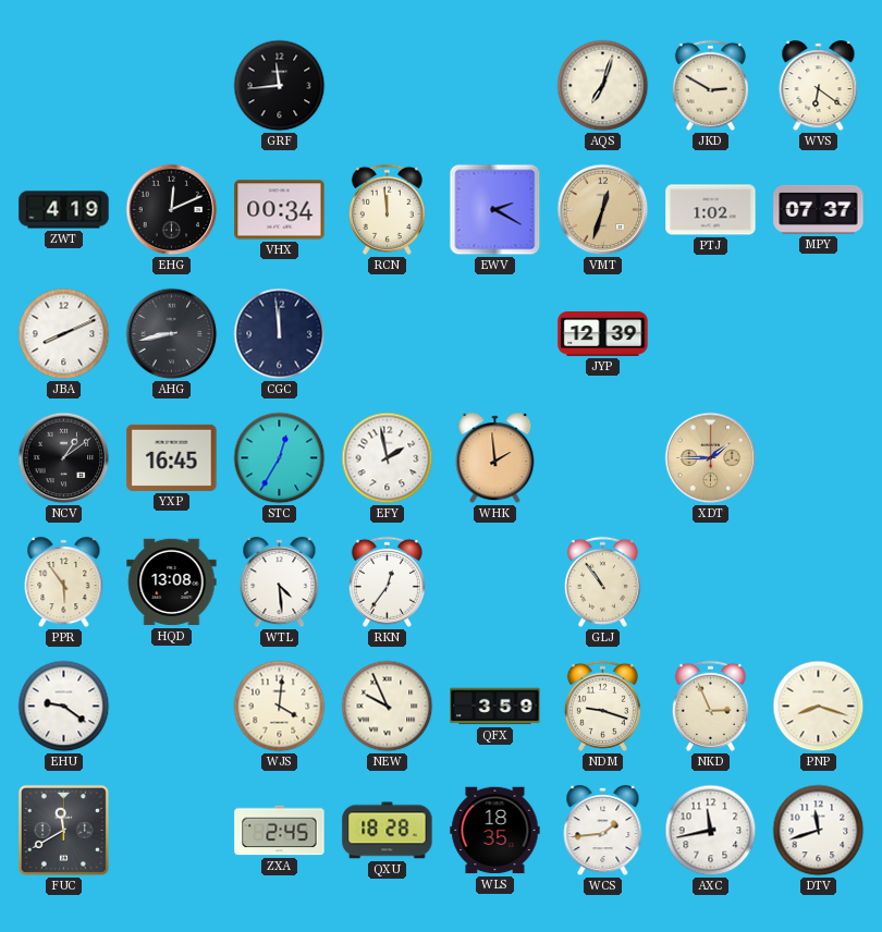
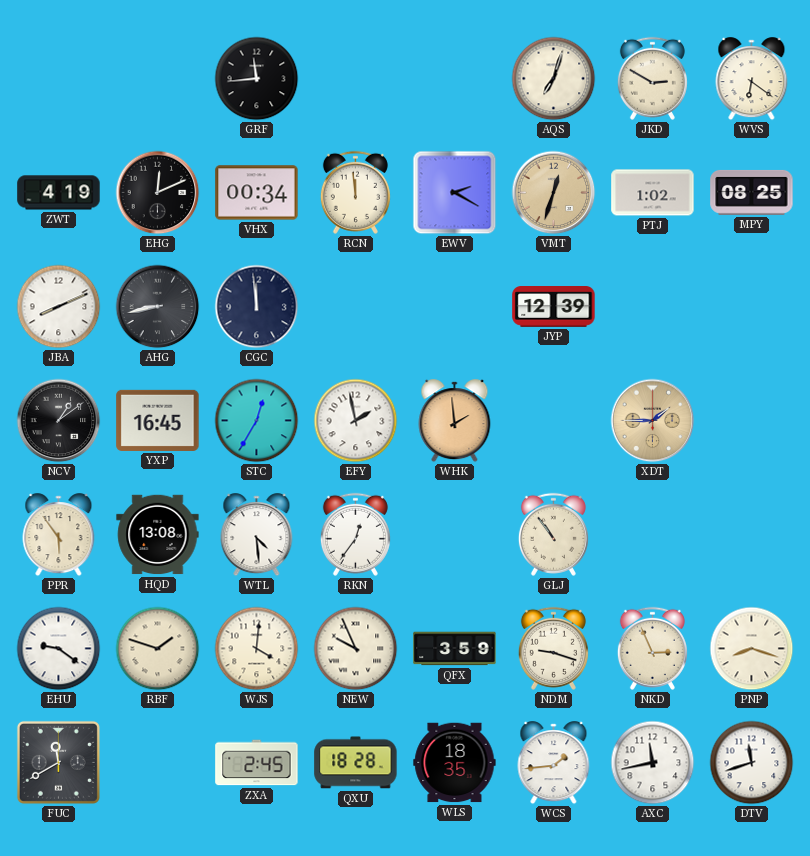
MPY: 07:37 -> 08:25
RBF: none -> 1:48
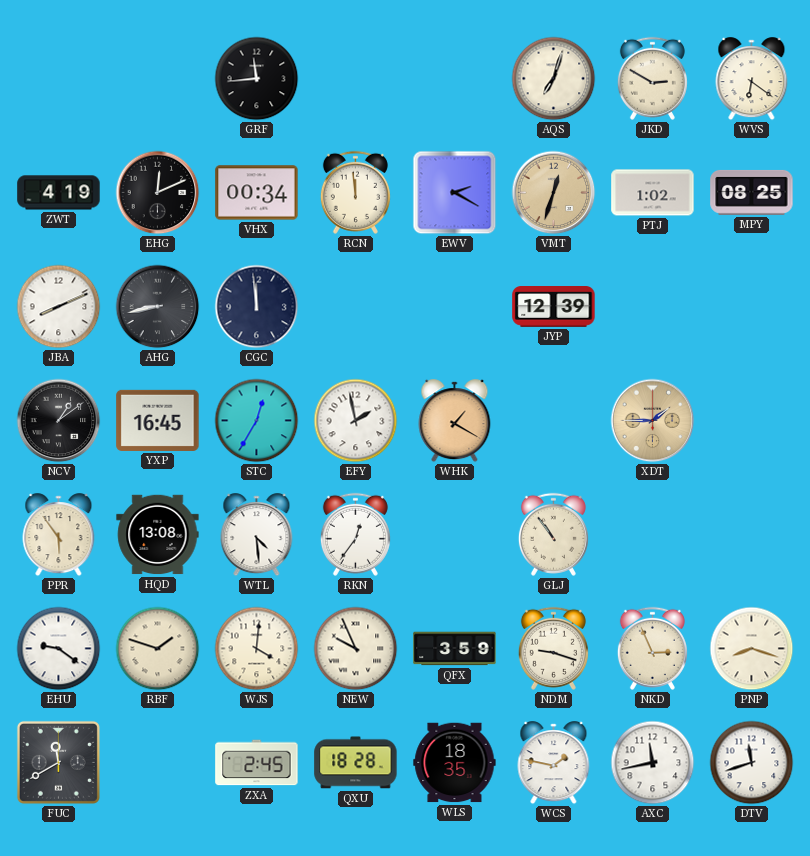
WHK: 1:59 -> 1:20
WCS: 1:44 -> 1:47
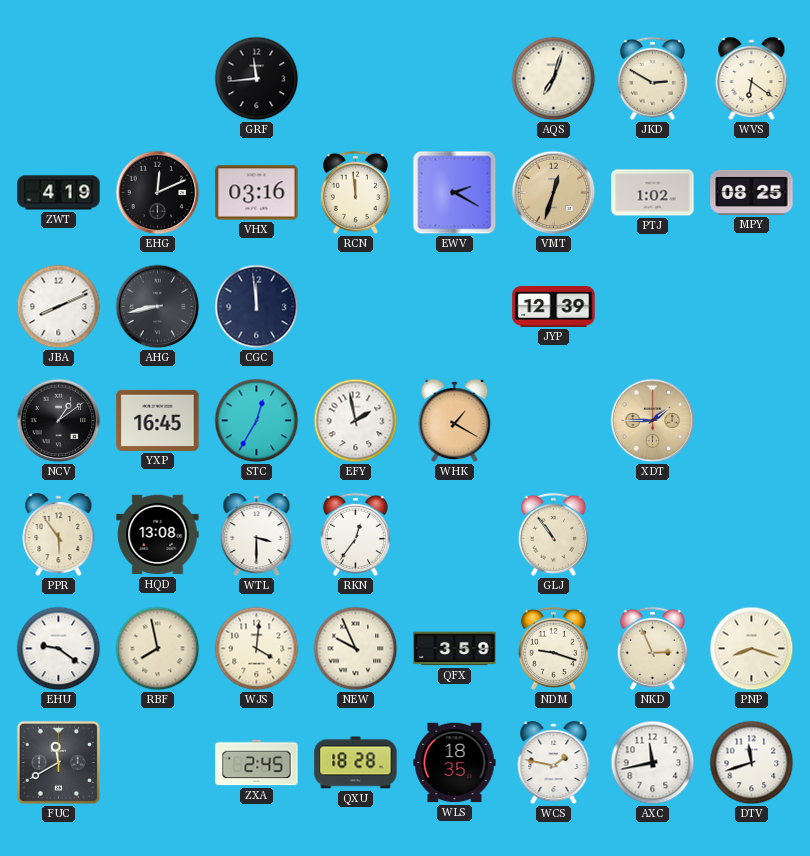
VHX: 00:34 -> 03:16
WTL: 4:29 -> 3:30
RBF: 1:48 -> 7:58
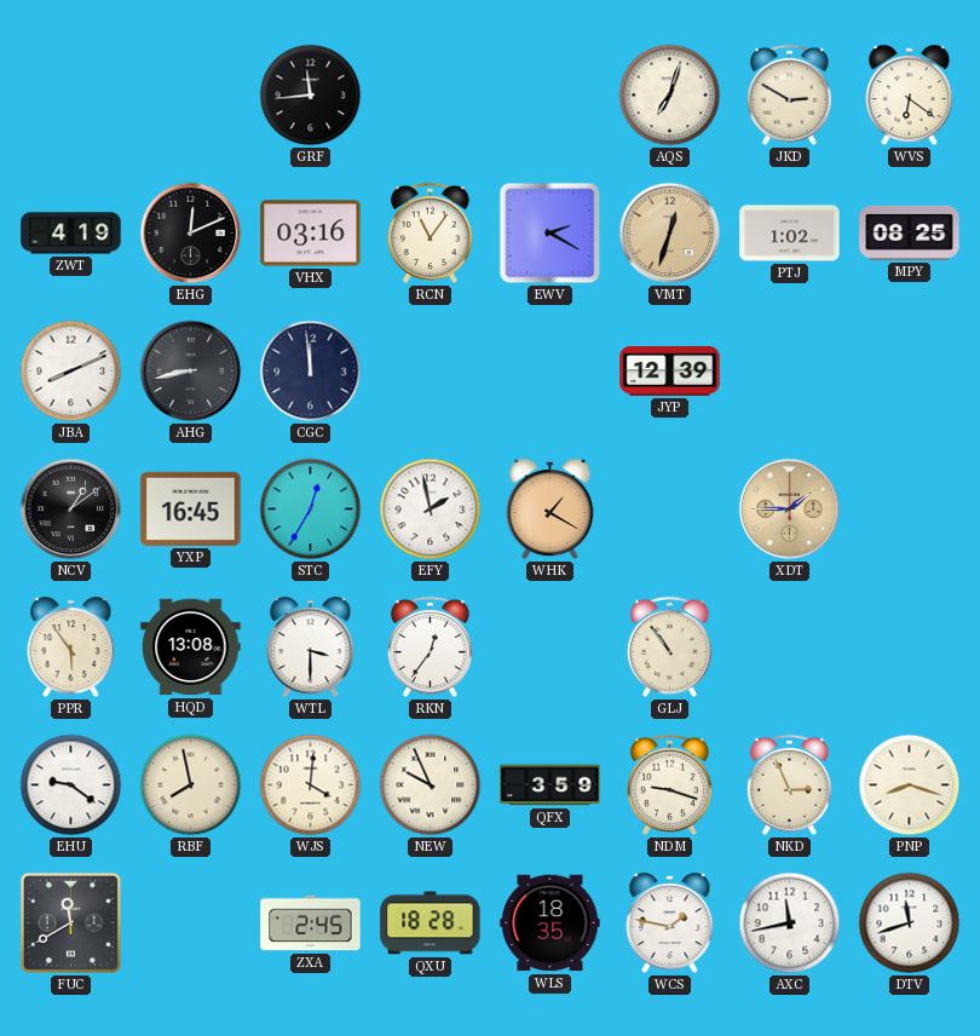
RCN: 11:59 -> 11:06
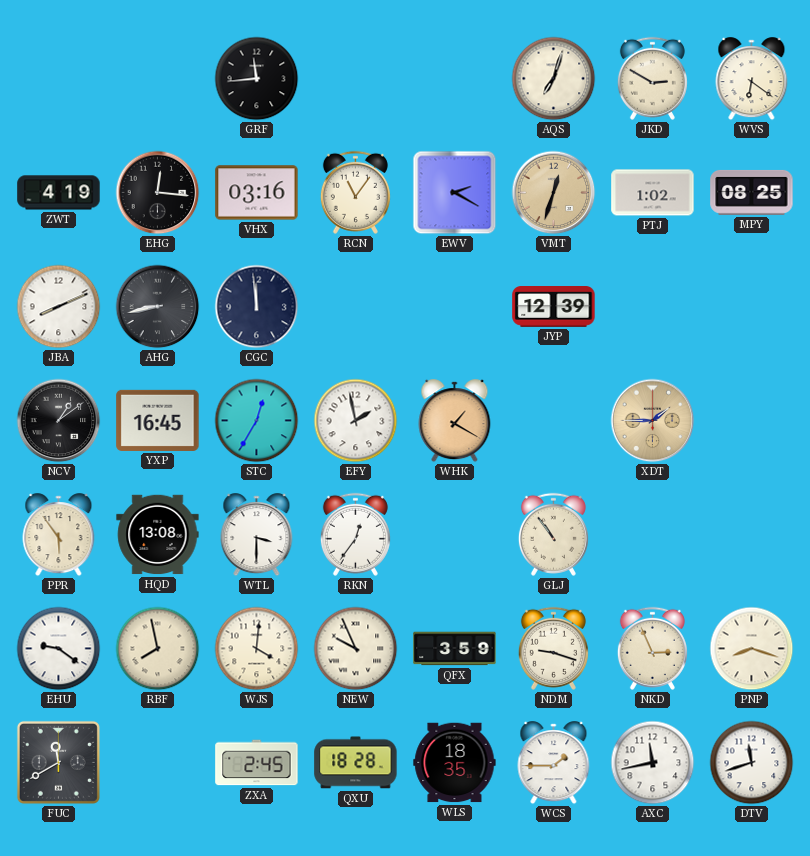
EHG: 12:11 -> 12:16
WCS: 1:47 -> 1:45
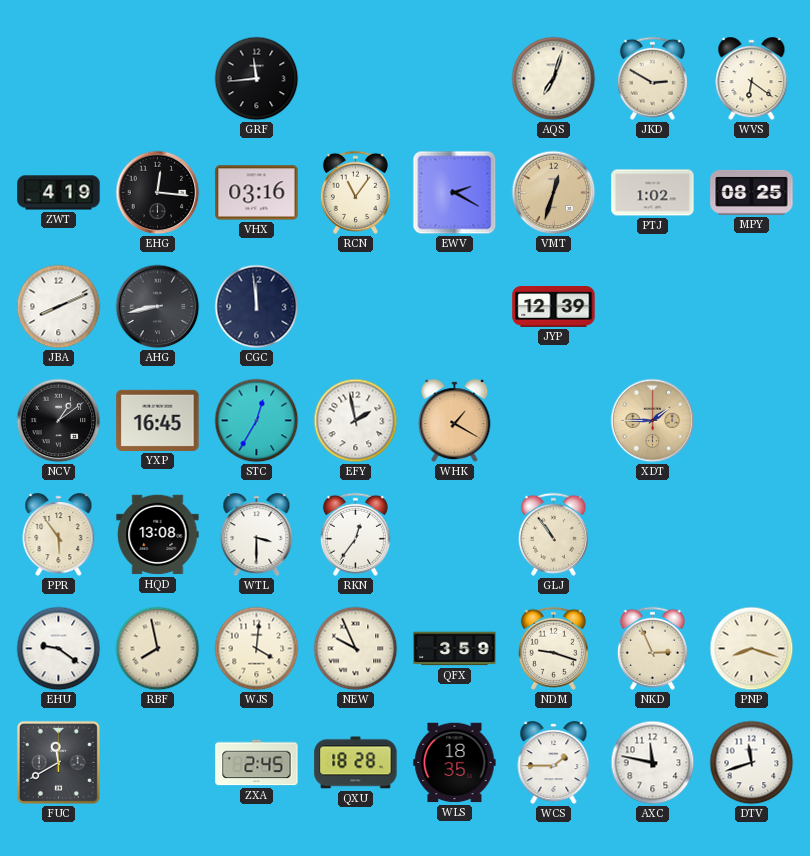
AXC: 11:43 -> 11:47
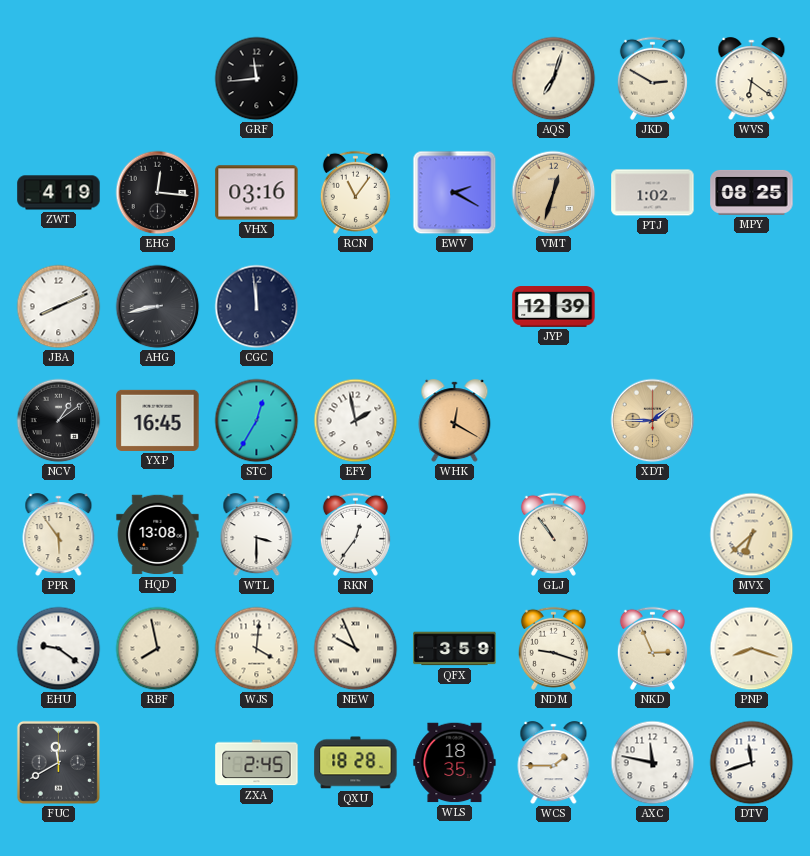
WHK: 1:20 -> 12:20
MVX: none -> 6:38
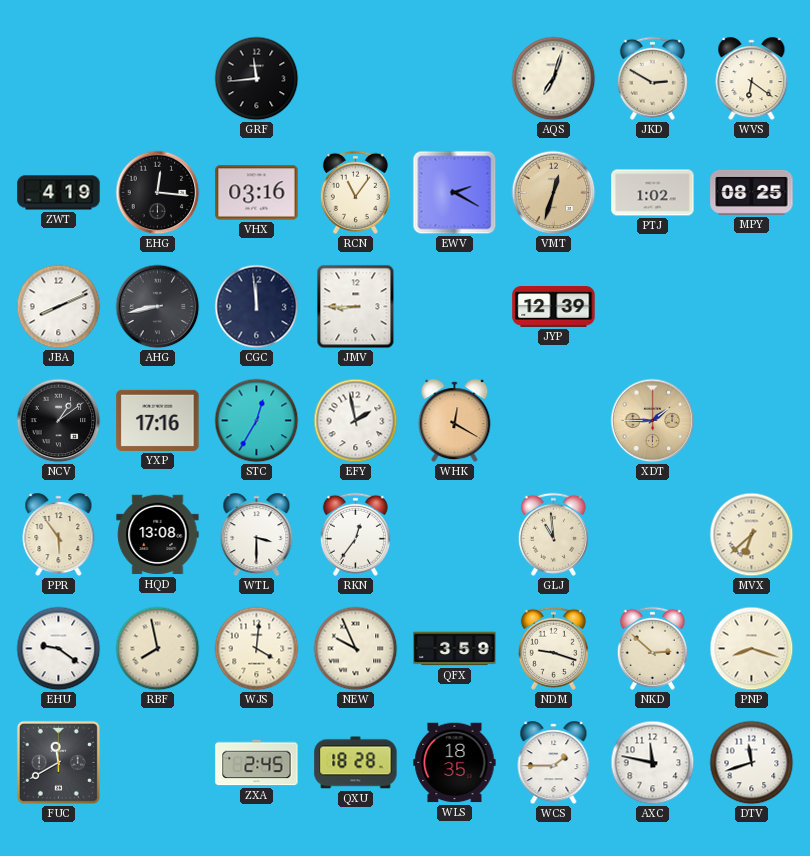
JMV: none -> 8:45
YXP: 16:45 -> 17:16
GLJ: 10:54 -> 10:59
NKD: 2:56 -> 2:52
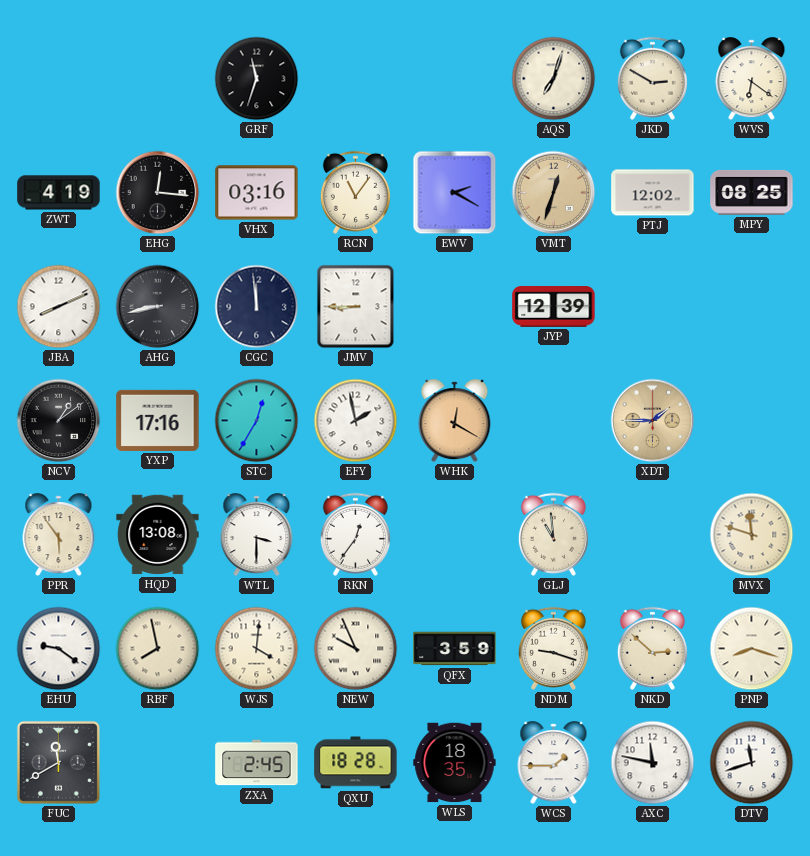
GRF: 11:44 -> 11:33
PTJ: 1:02 -> 12:02
MVX: 6:38 -> 11:48
